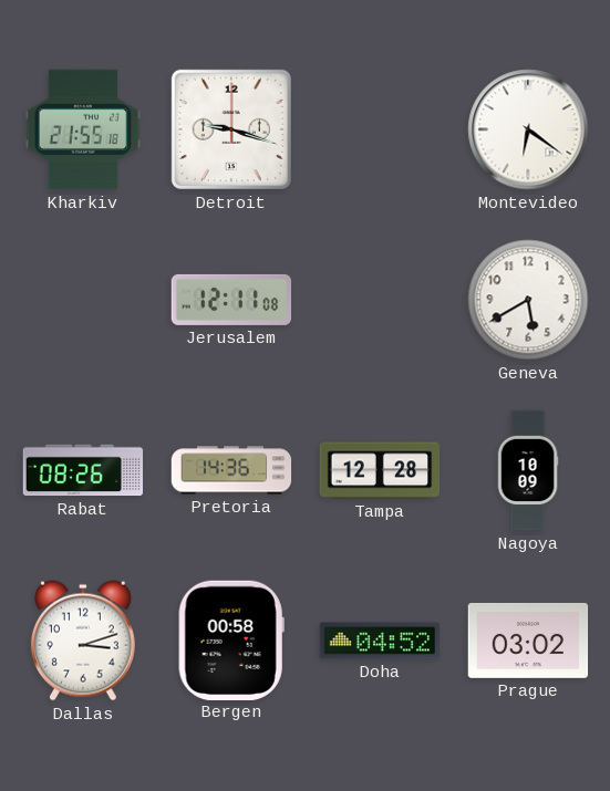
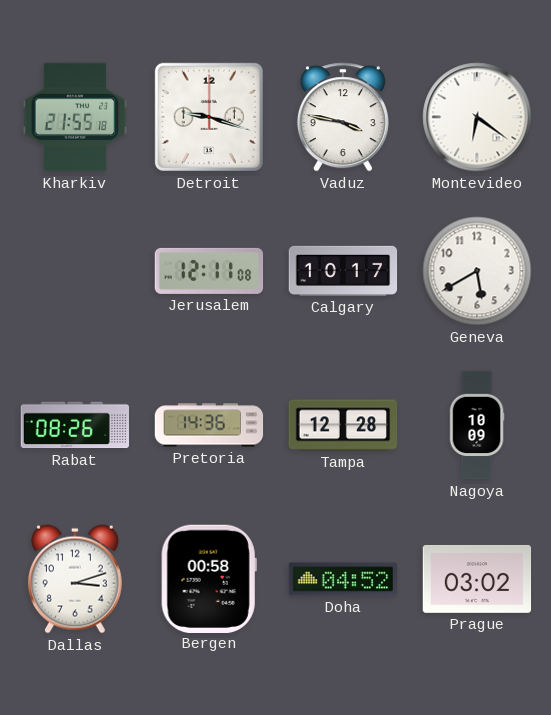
Vaduz: none -> 3:47
Calgary: none -> 10:17
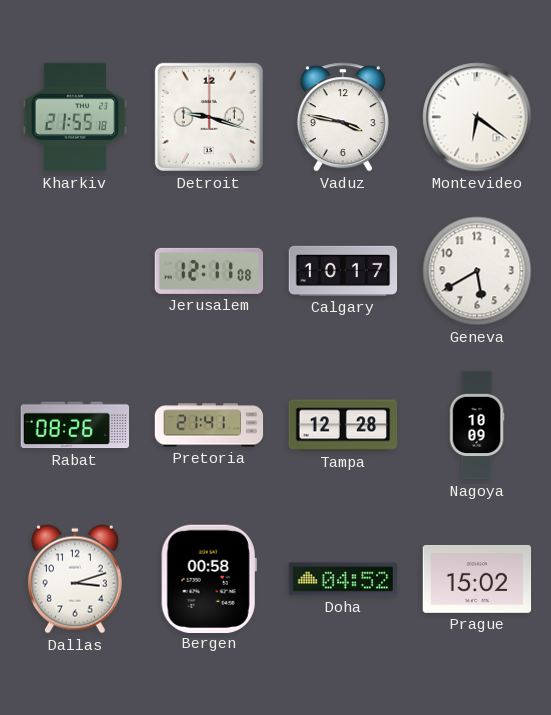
Pretoria: 14:36 -> 21:41
Prague: 03:02 -> 15:02
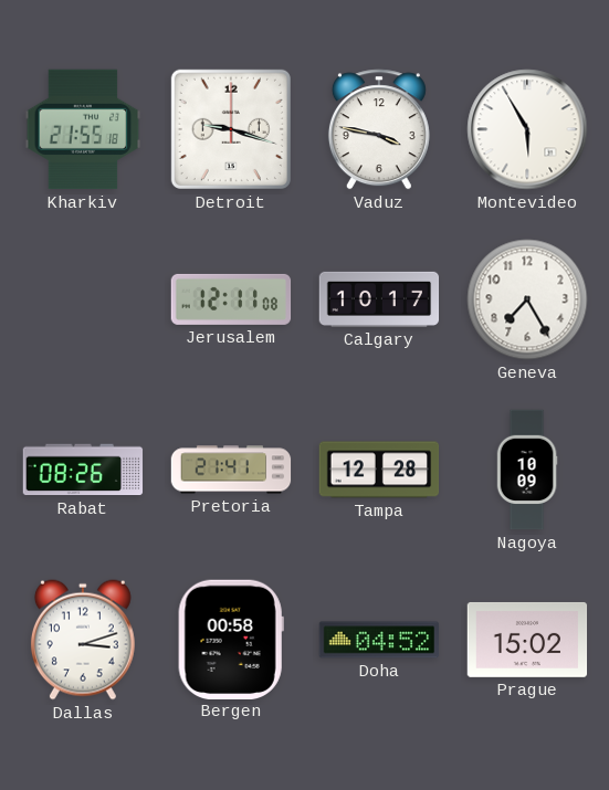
Montevideo: 6:21 -> 5:55
Geneva: 5:40 -> 7:25
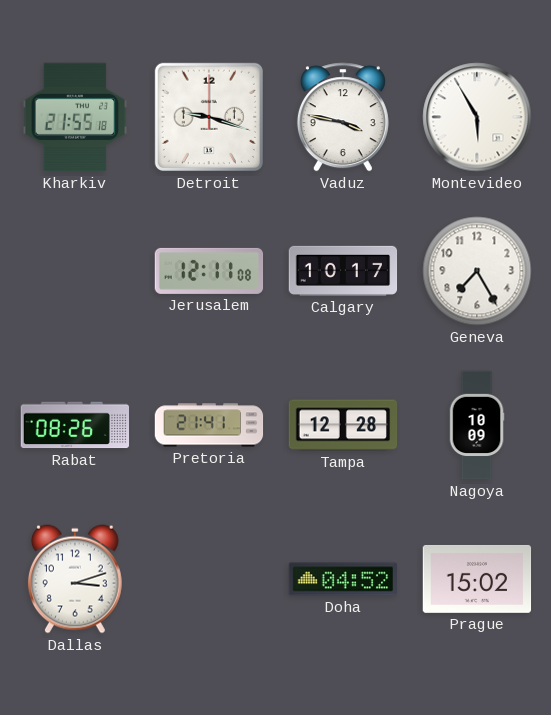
Bergen: 00:58 -> none
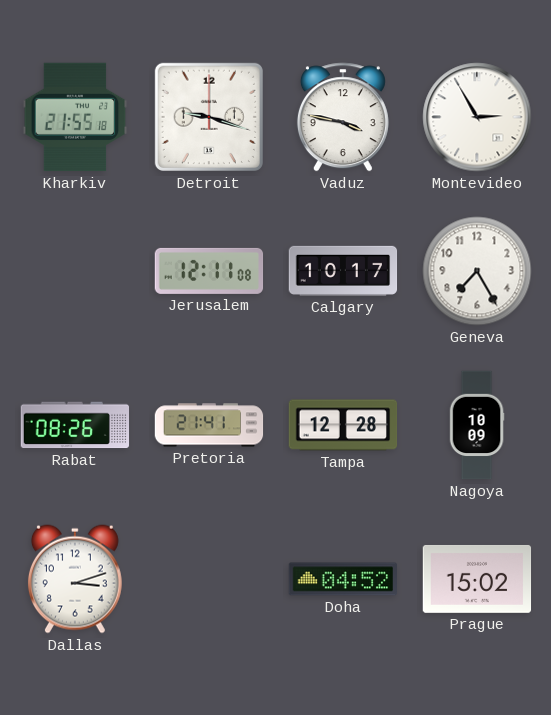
Montevideo: 5:55 -> 2:55
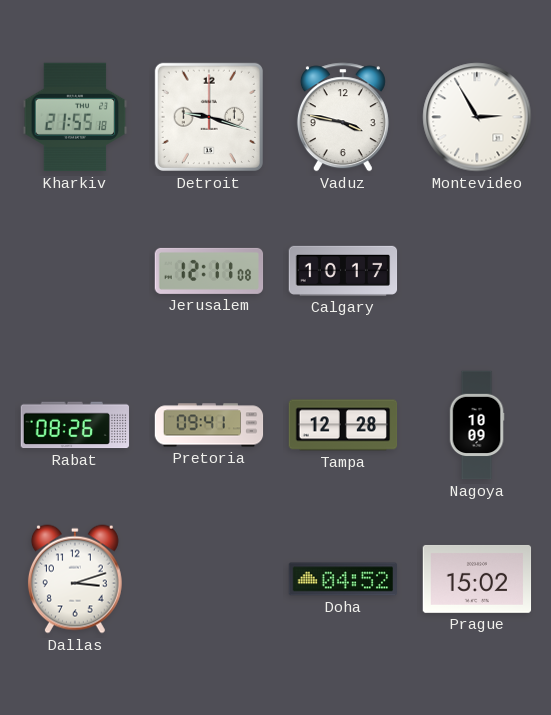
Geneva: 7:25 -> none
Pretoria: 21:41 -> 09:41
